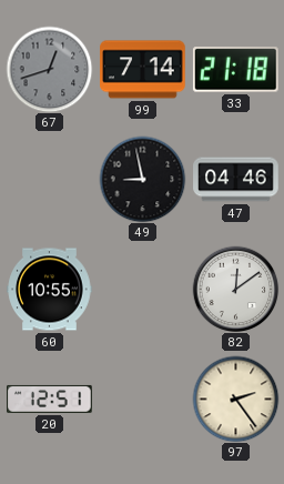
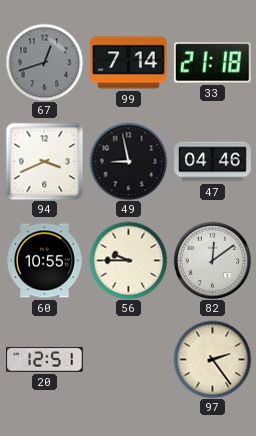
94: none -> 3:41
56: none -> 9:45
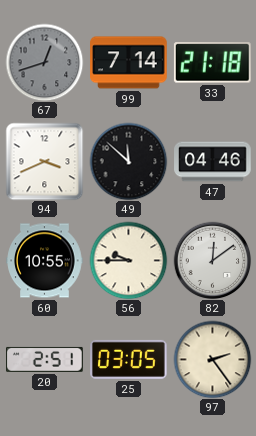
49: 8:58 -> 11:52
20: 12:51 -> 2:51
25: none -> 03:05
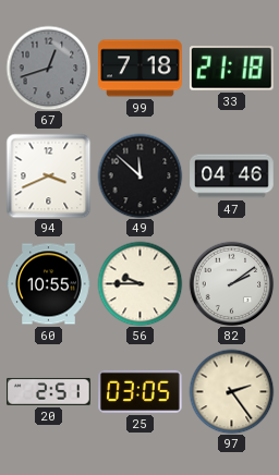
99: 7:14 -> 7:18
82: 12:09 -> 2:09
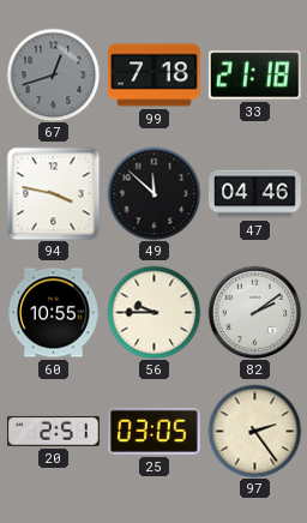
94: 3:41 -> 3:47
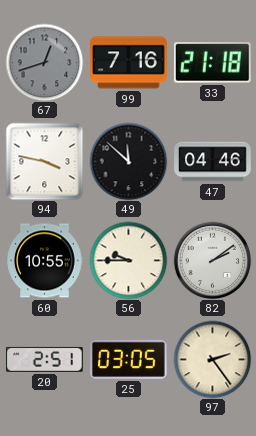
99: 7:18 -> 7:16
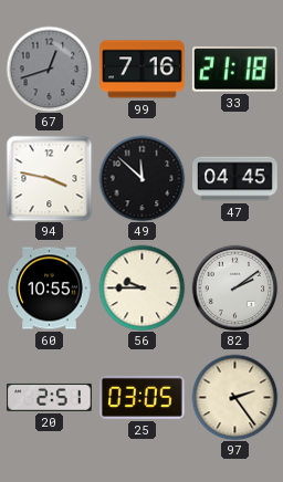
47: 04:46 -> 04:45
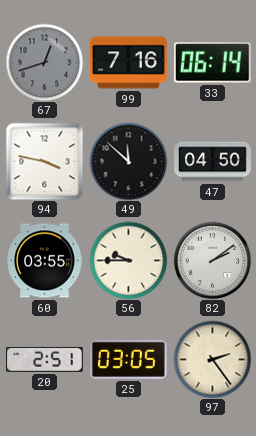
33: 21:18 -> 06:14
47: 04:45 -> 04:50
60: 10:55 -> 03:55
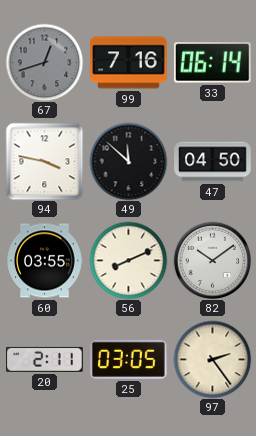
56: 9:45 -> 8:11
82: 2:09 -> 10:09
20: 2:51 -> 2:11
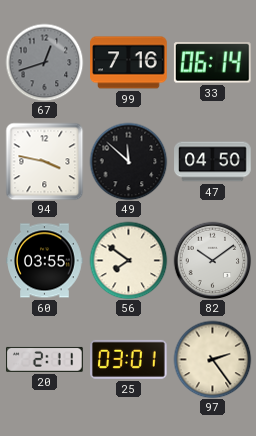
56: 8:11 -> 7:51
25: 03:05 -> 03:01
